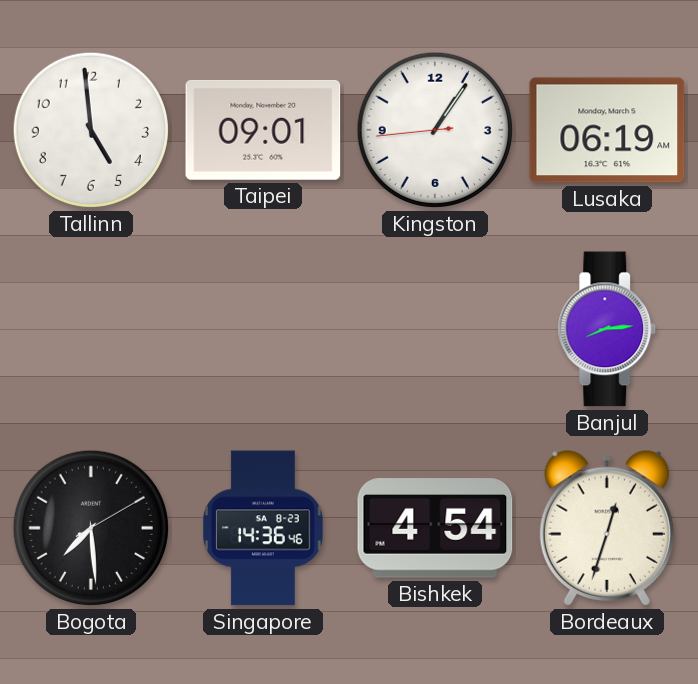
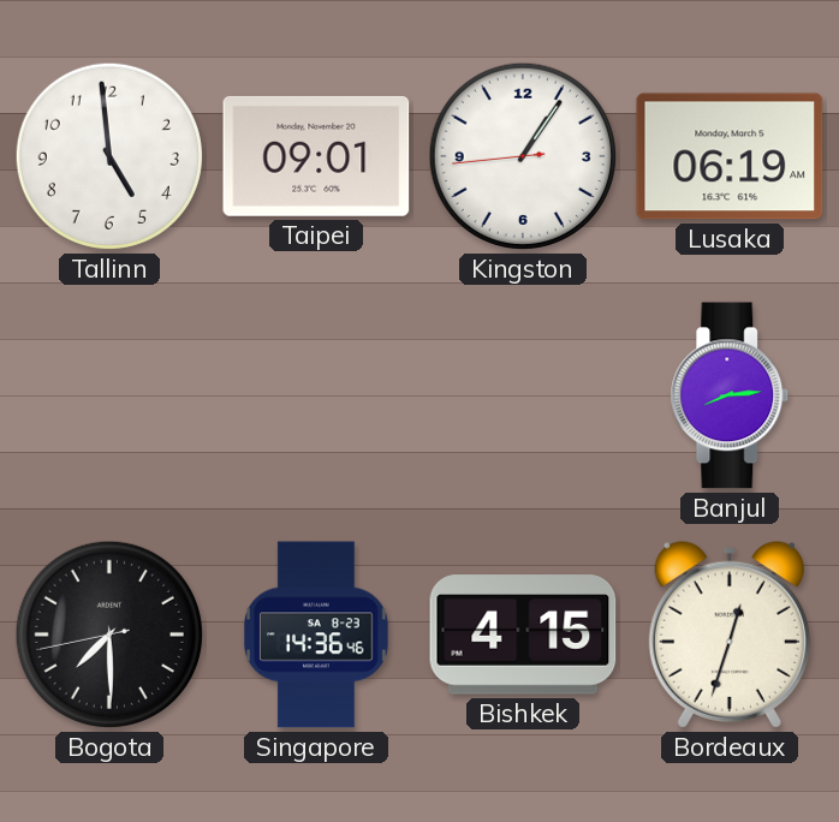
Bogota: 7:29:10 -> 7:29:43
Bishkek: 4:54 -> 4:15
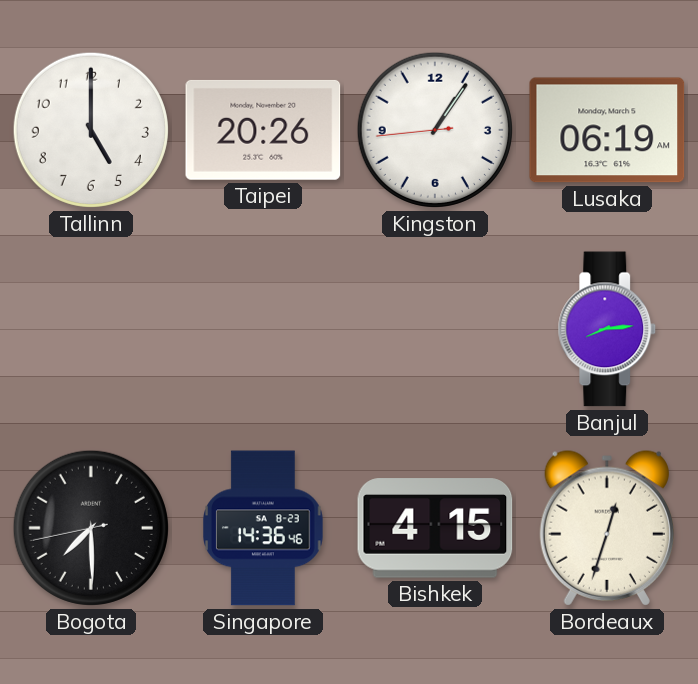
Tallinn: 4:59 -> 5:00
Taipei: 09:01 -> 20:26
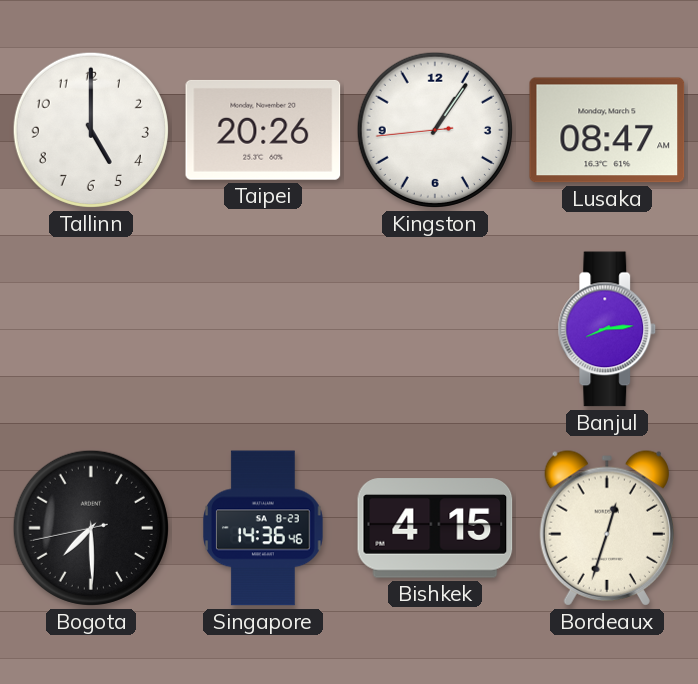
Lusaka: 06:19 -> 08:47
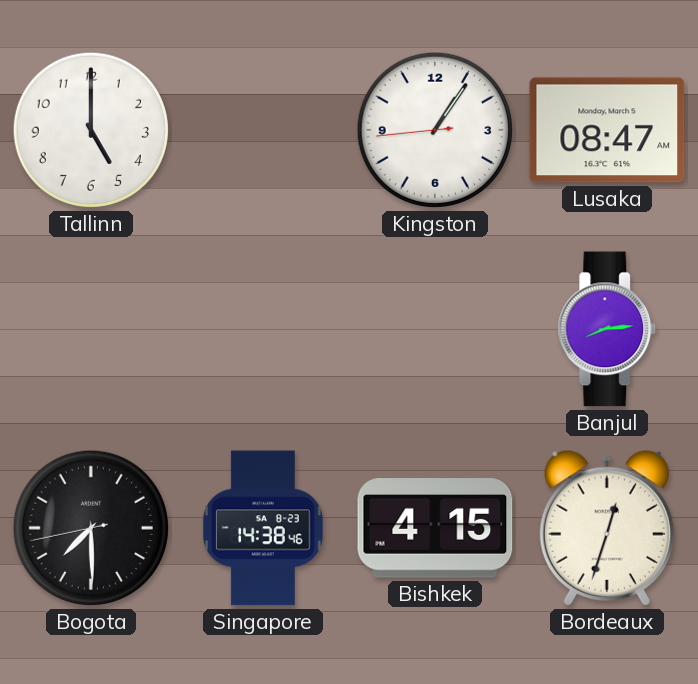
Taipei: 20:26 -> none
Singapore: 14:36 -> 14:38
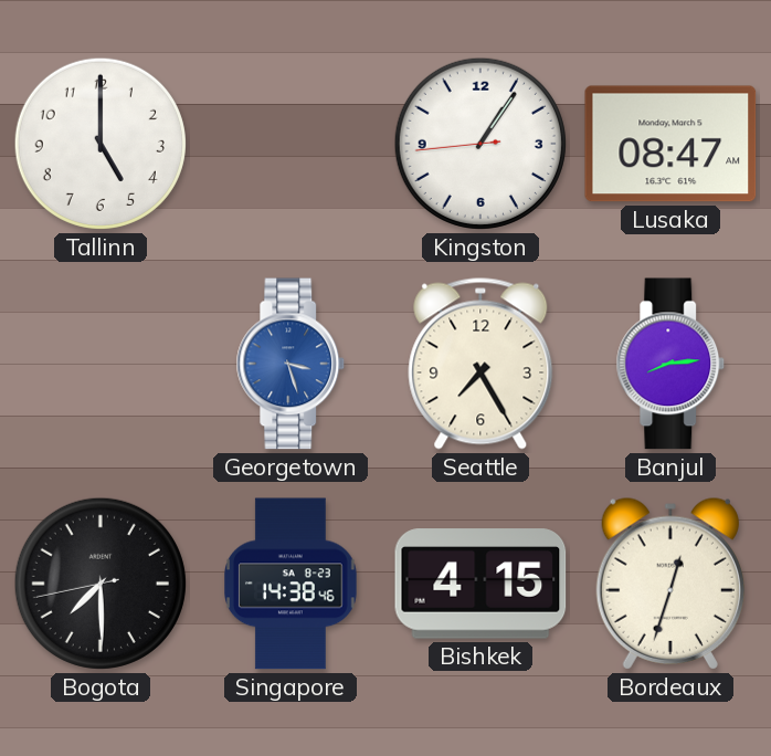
Georgetown: none -> 3:27
Seattle: none -> 7:25
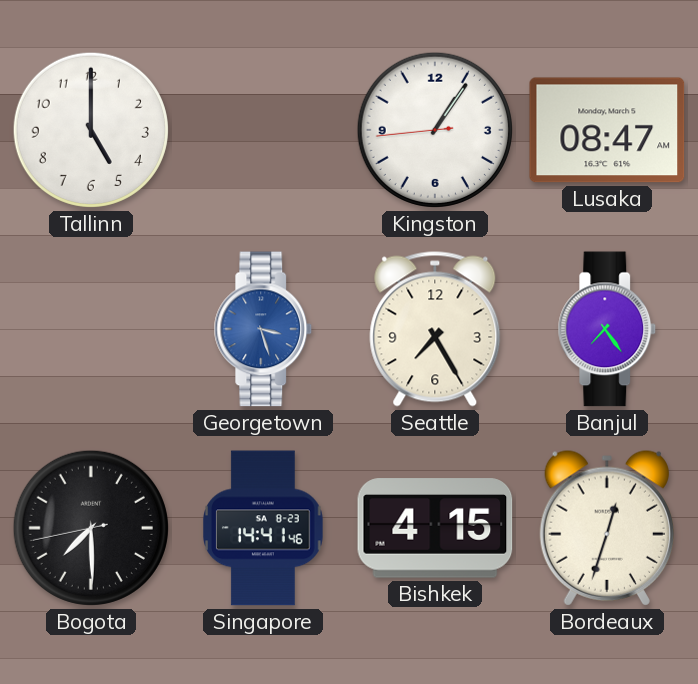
Banjul: 8:14 -> 7:24
Singapore: 14:38 -> 14:41
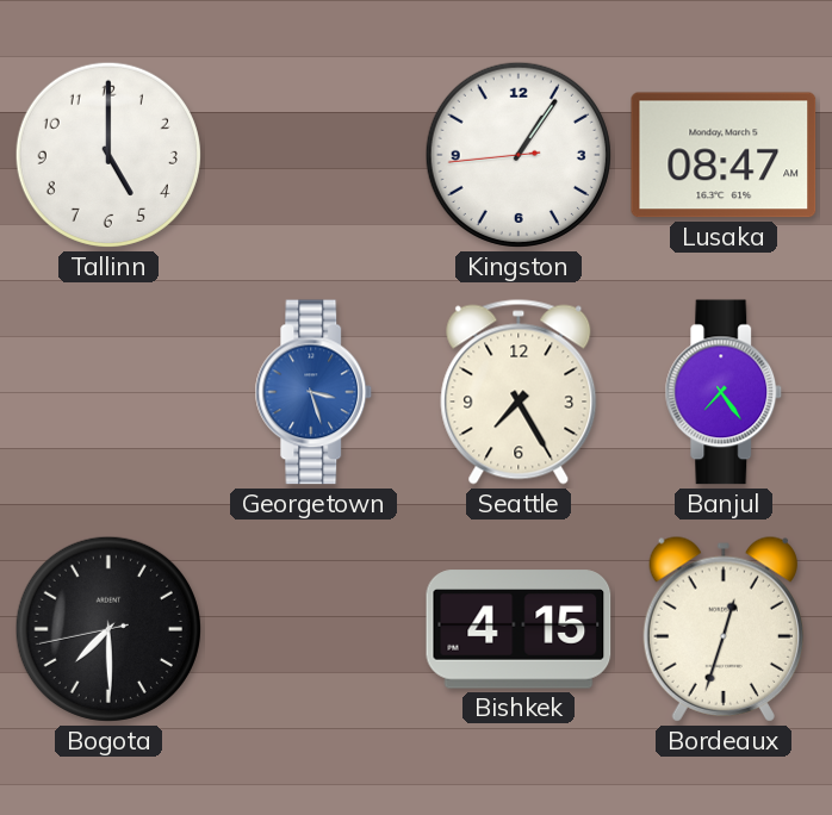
Singapore: 14:41 -> none
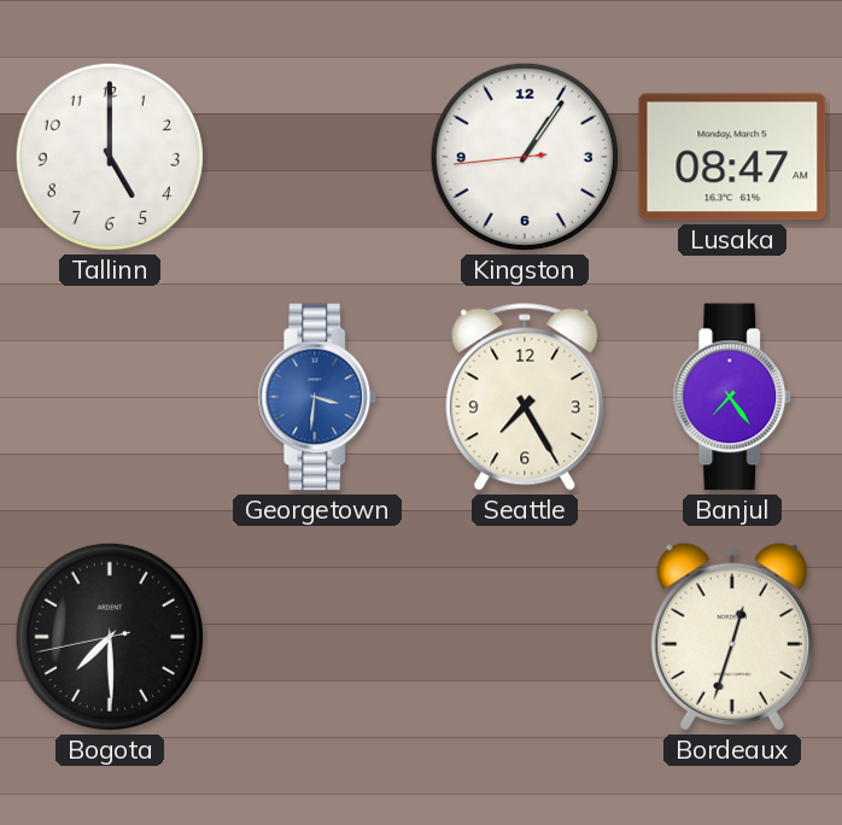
Georgetown: 3:27 -> 3:31
Bishkek: 4:15 -> none
